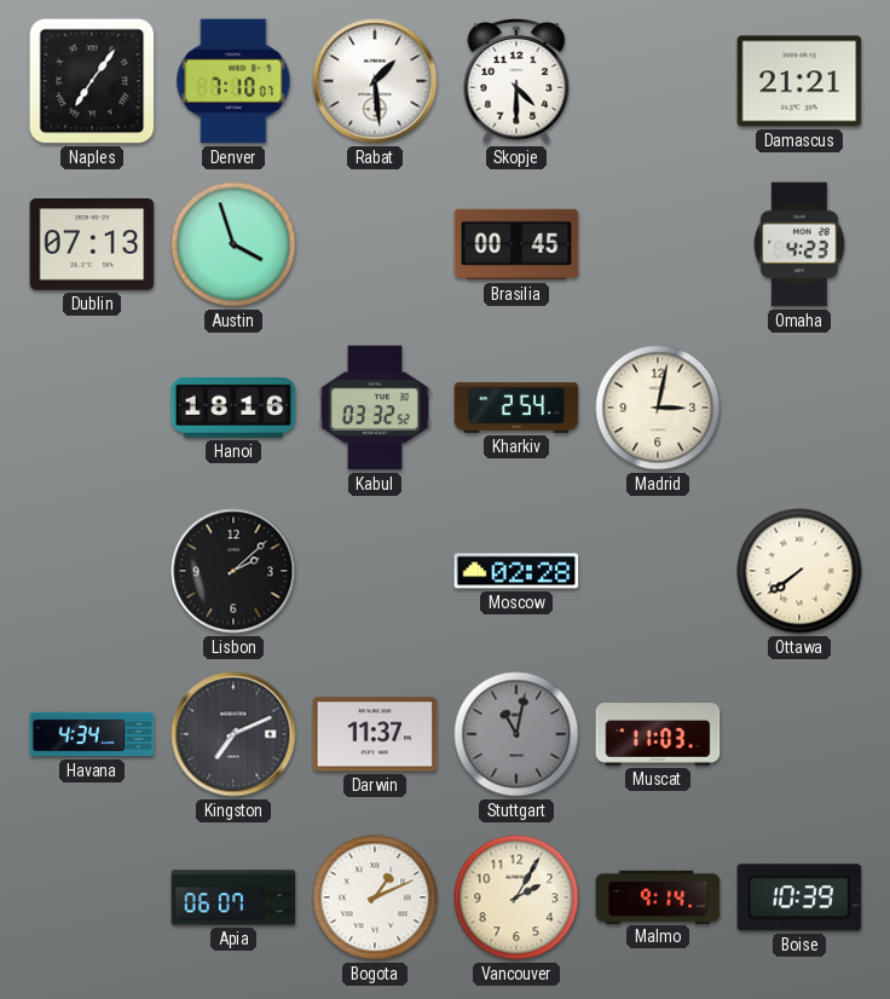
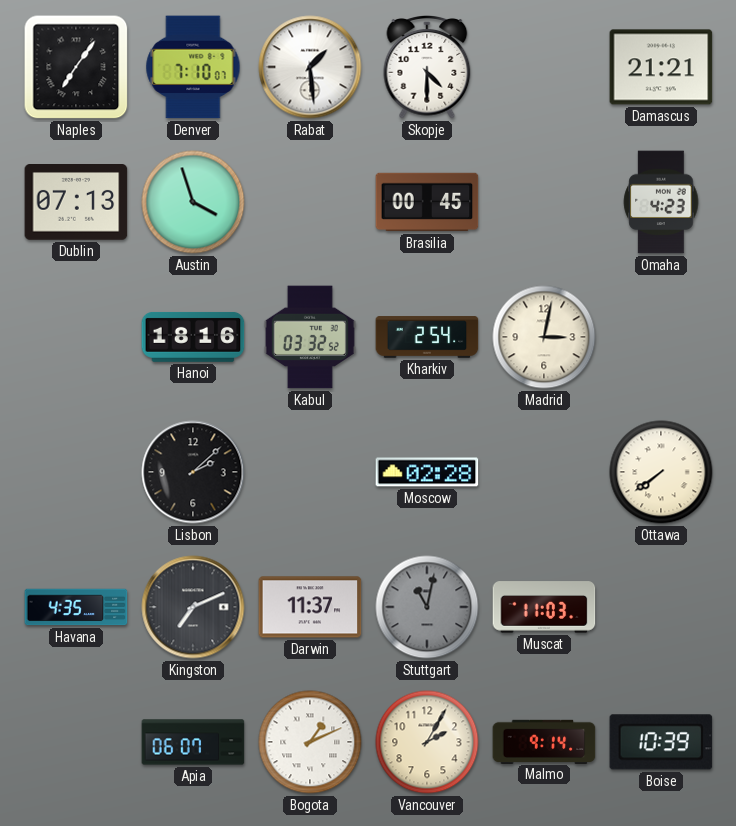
Havana: 4:34 -> 4:35
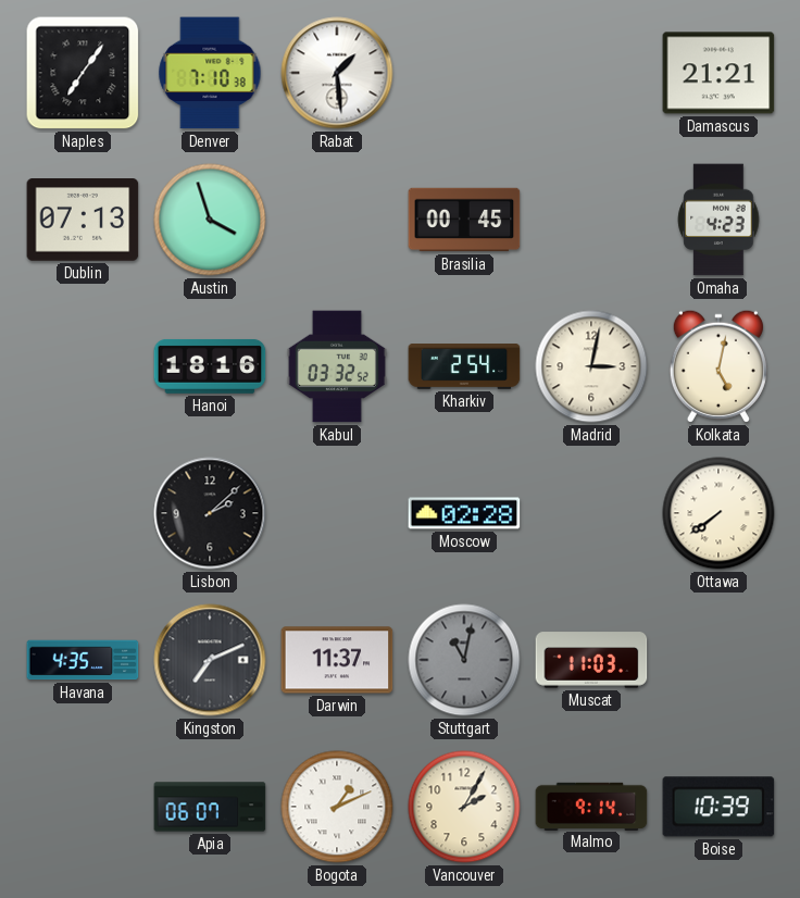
Denver: 7:10:07 -> 7:10:38
Skopje: 4:30 -> none
Kolkata: none -> 5:02
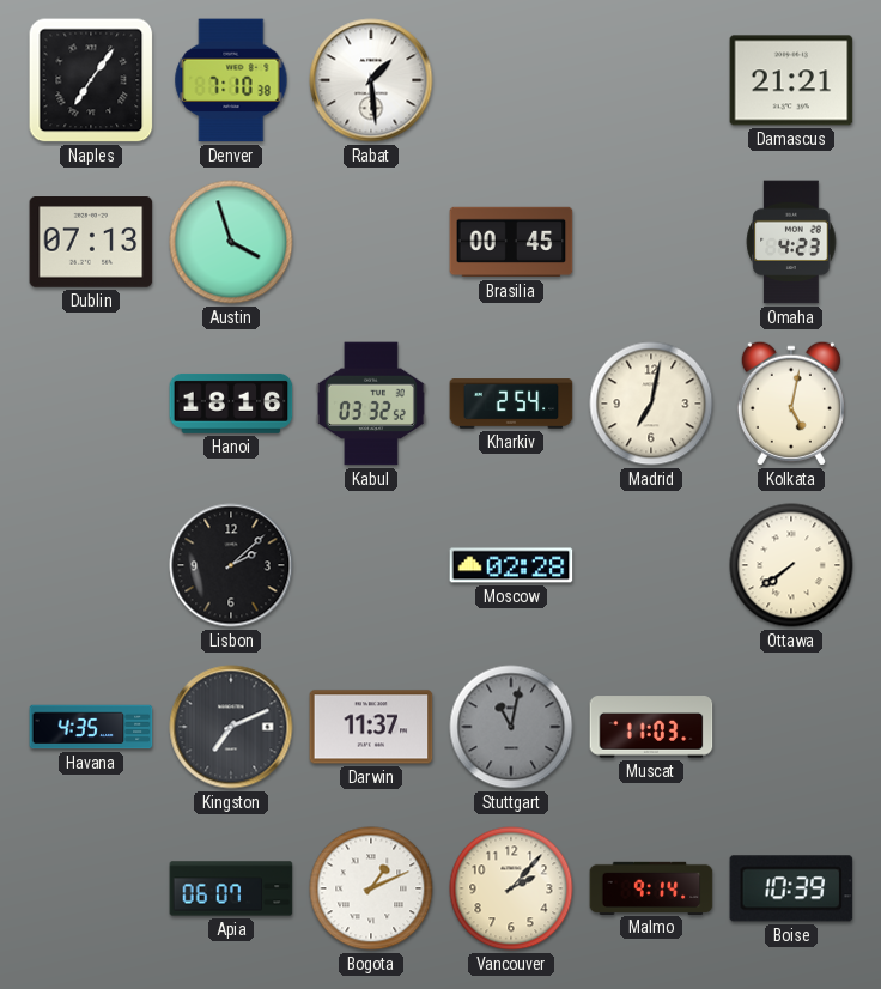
Madrid: 3:02 -> 7:02
Vancouver: 2:05 -> 2:07
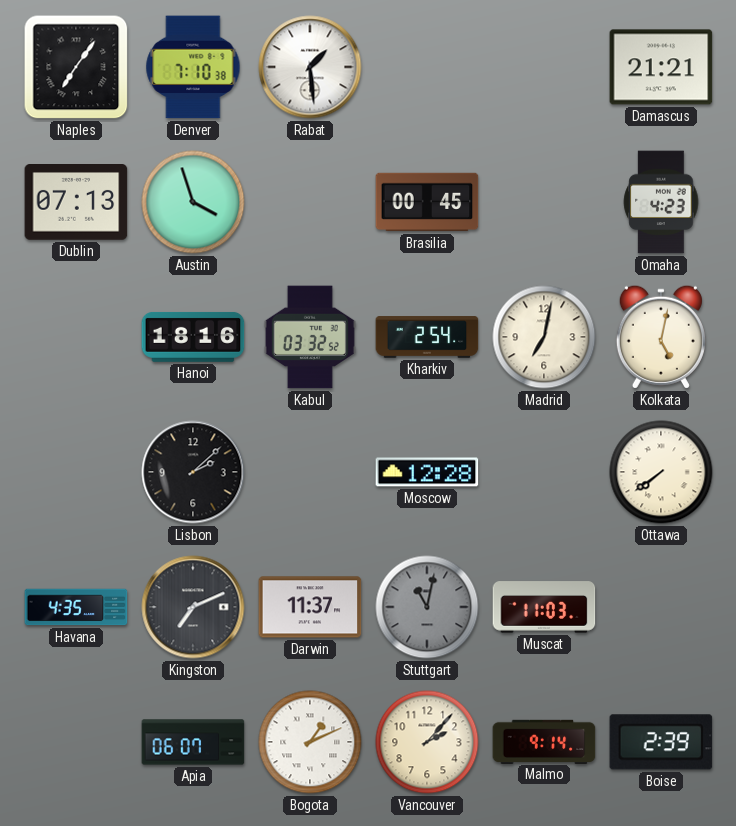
Moscow: 02:28 -> 12:28
Boise: 10:39 -> 2:39
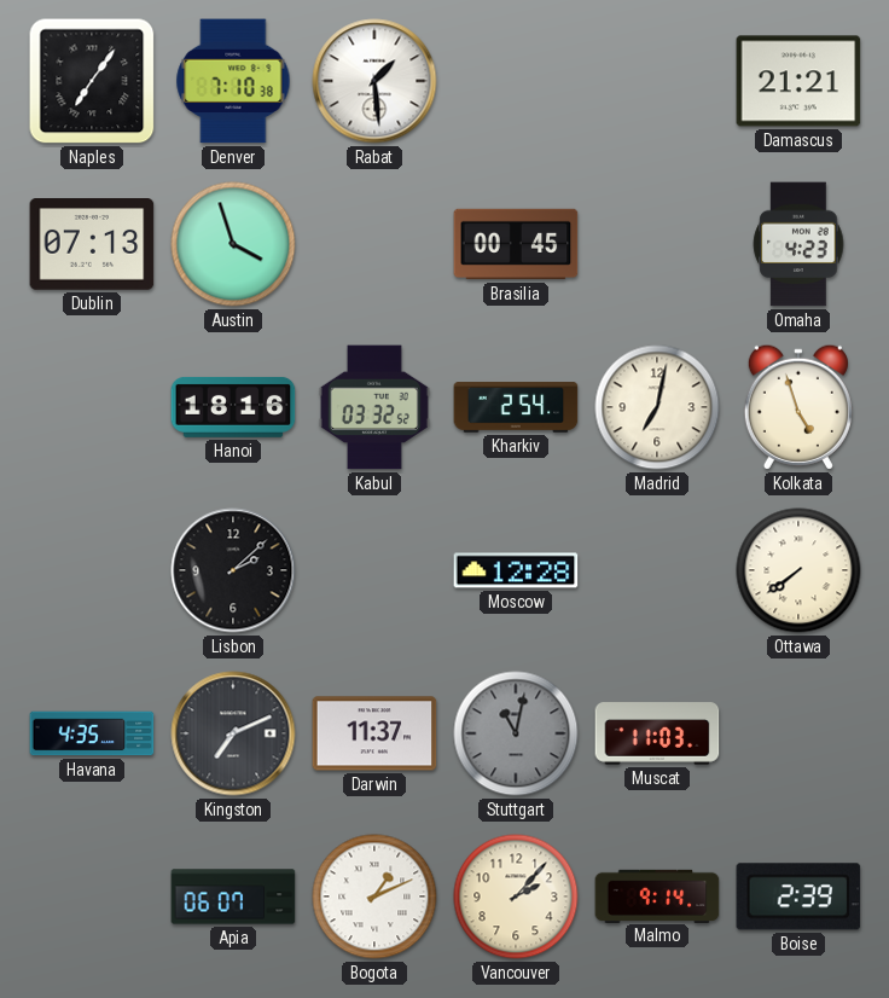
Kolkata: 5:02 -> 4:57
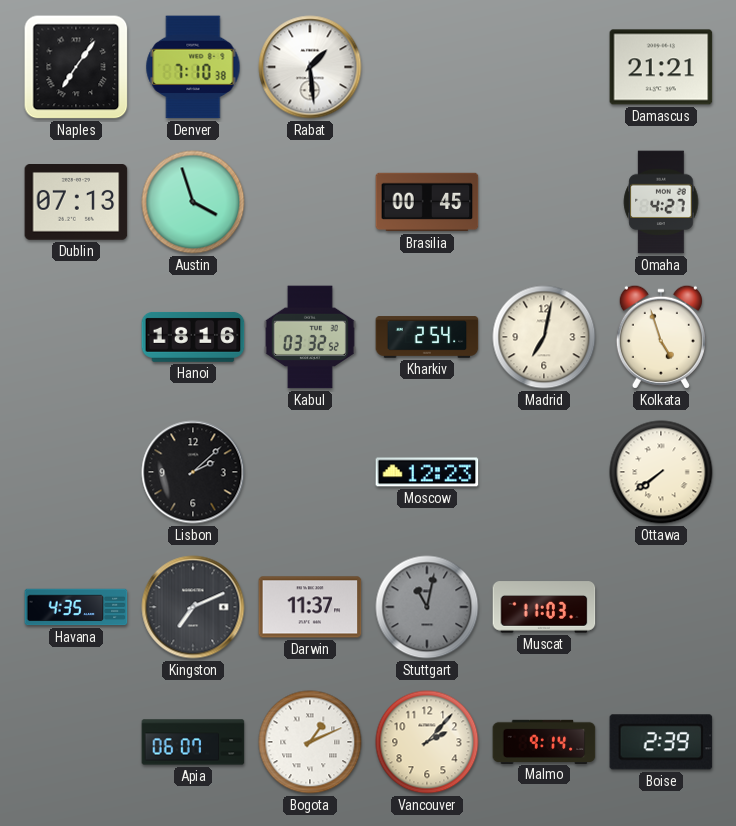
Omaha: 4:23 -> 4:27
Moscow: 12:28 -> 12:23
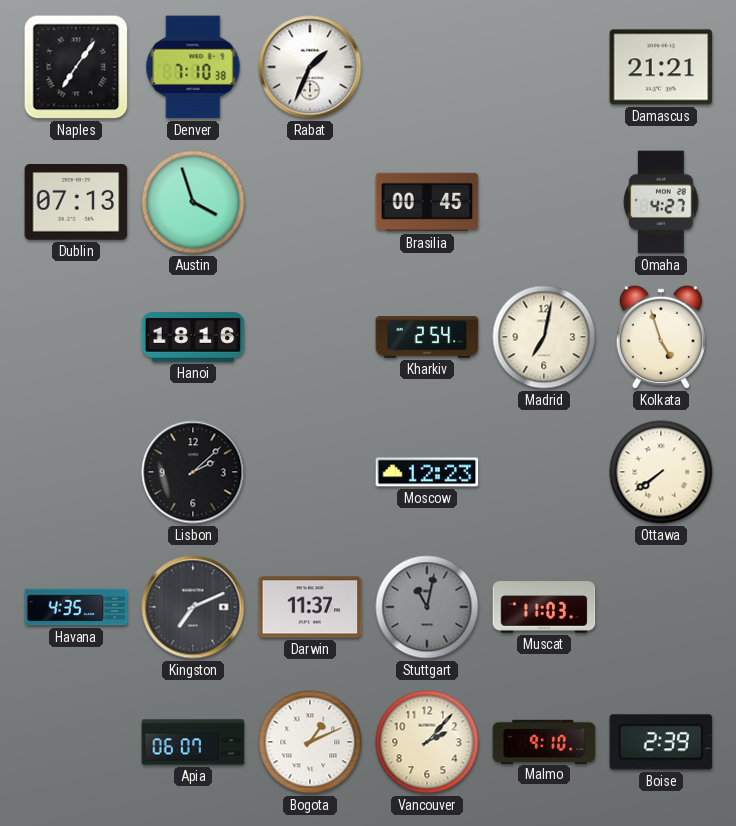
Rabat: 1:29 -> 1:34
Kabul: 03:32 -> none
Malmo: 9:14 -> 9:10
